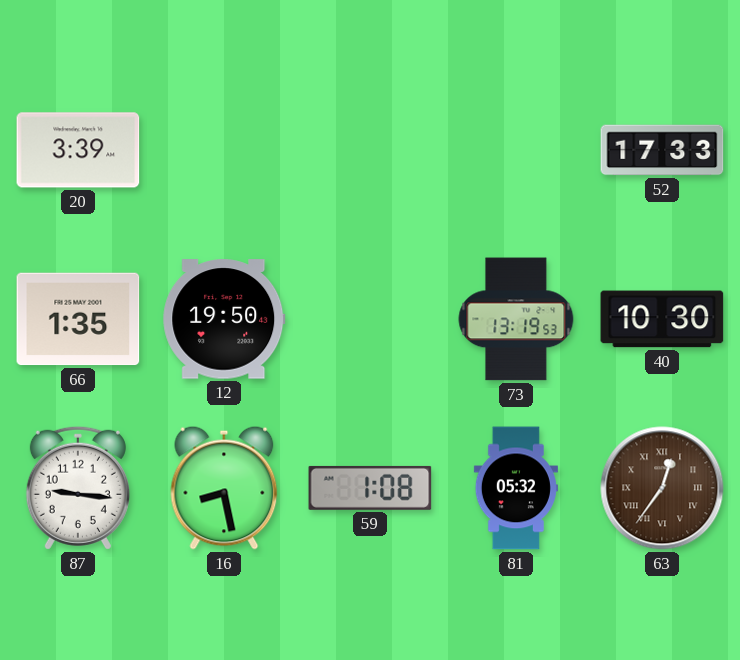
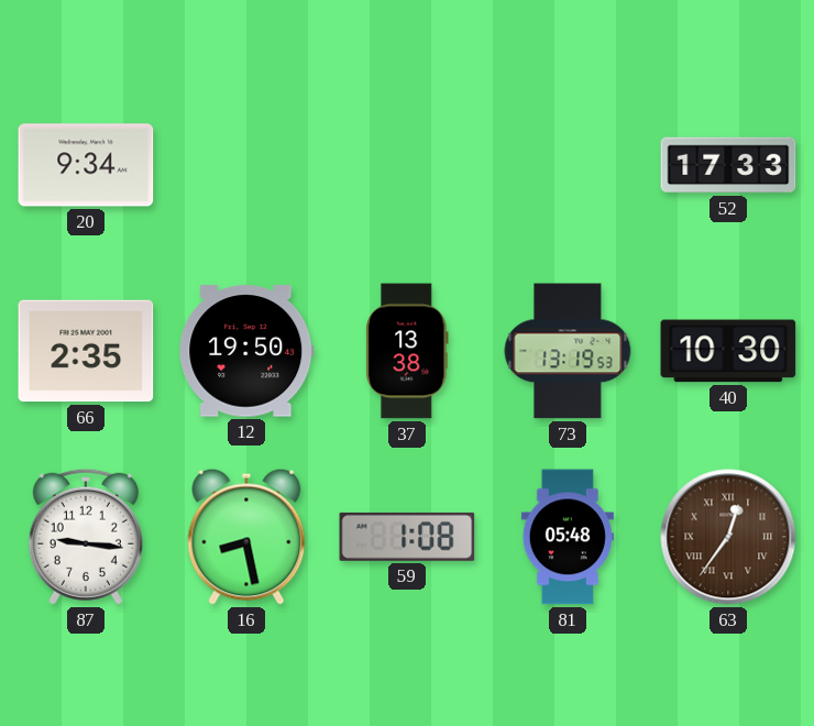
20: 3:39 -> 9:34
66: 1:35 -> 2:35
37: none -> 13:38
81: 05:32 -> 05:48
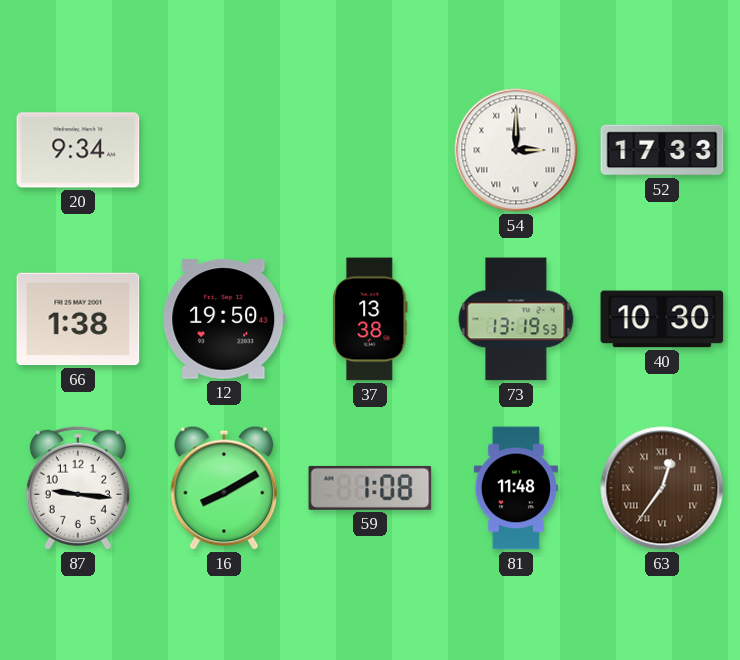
54: none -> 3:00
66: 2:35 -> 1:38
16: 8:28 -> 8:10
81: 05:48 -> 11:48
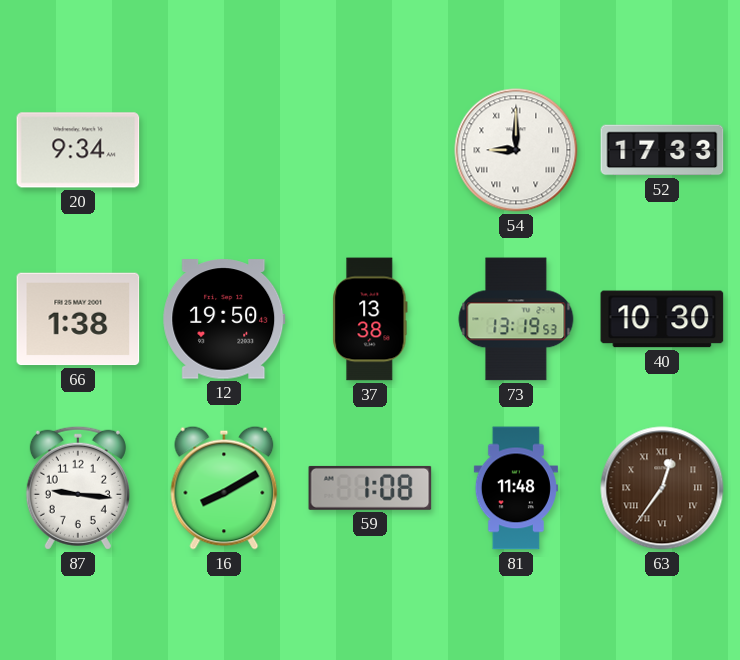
54: 3:00 -> 9:00
